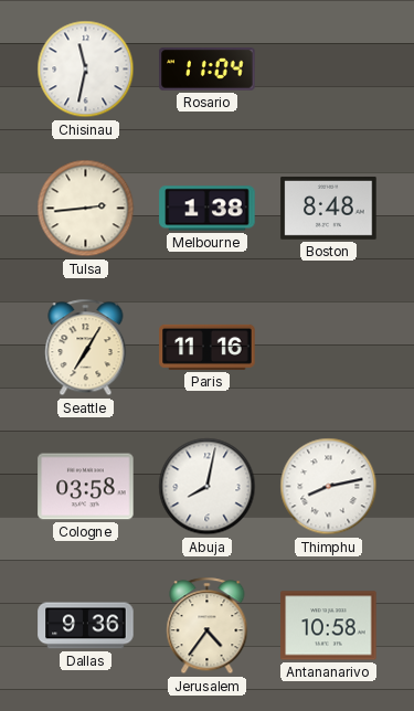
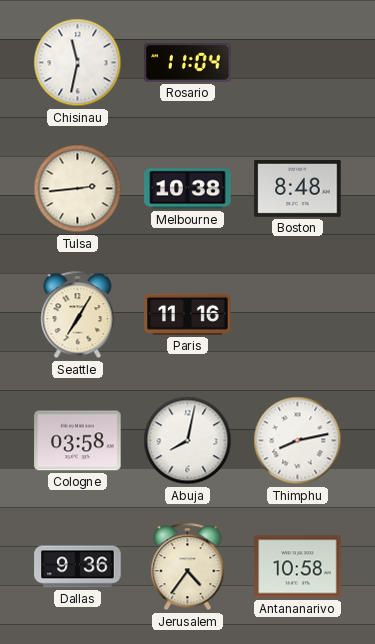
Melbourne: 1:38 -> 10:38
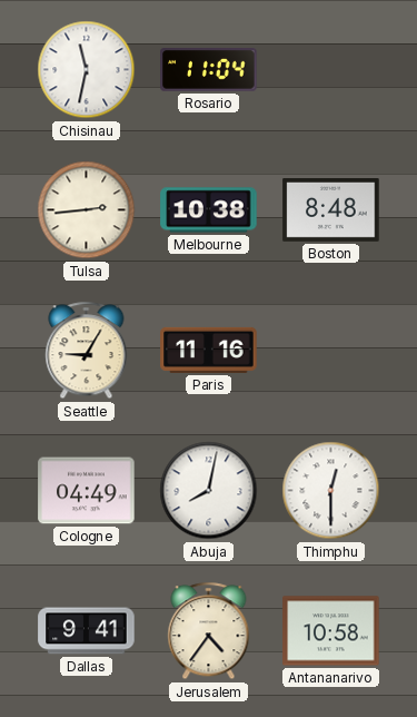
Seattle: 7:05 -> 9:05
Cologne: 03:58 -> 04:49
Thimphu: 8:13 -> 12:30
Dallas: 9:36 -> 9:41
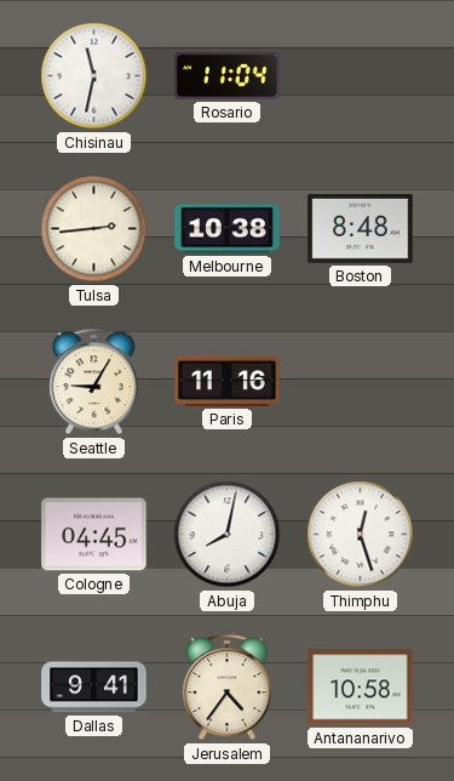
Cologne: 04:49 -> 04:45
Thimphu: 12:30 -> 12:27
